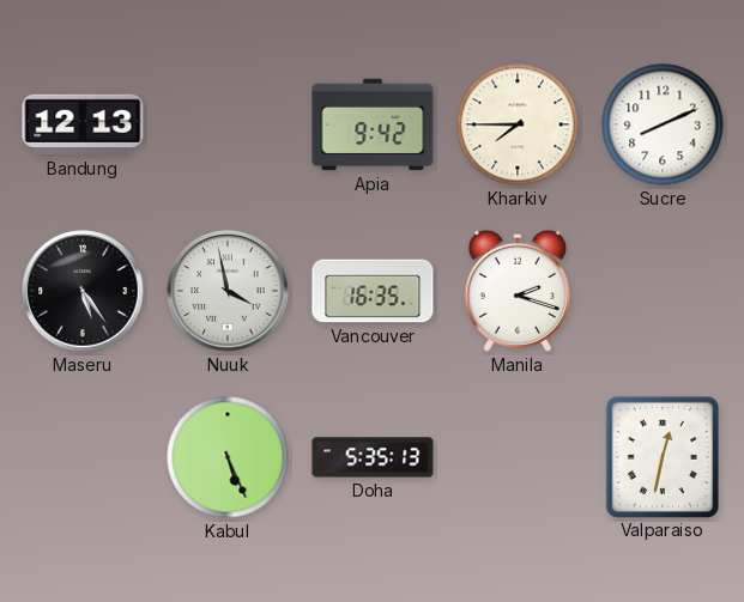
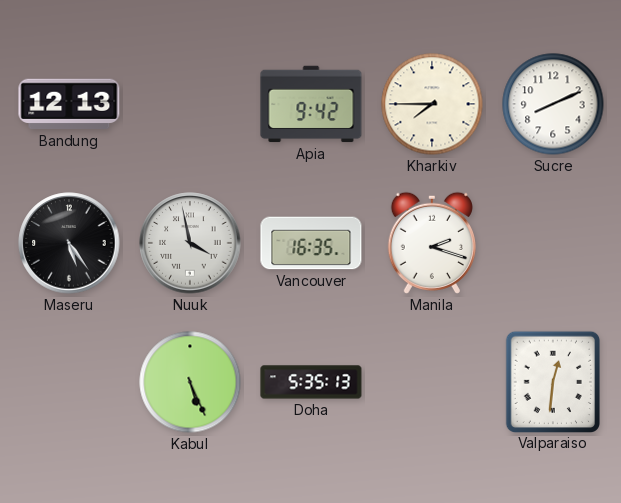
Valparaiso: 12:32 -> 12:31
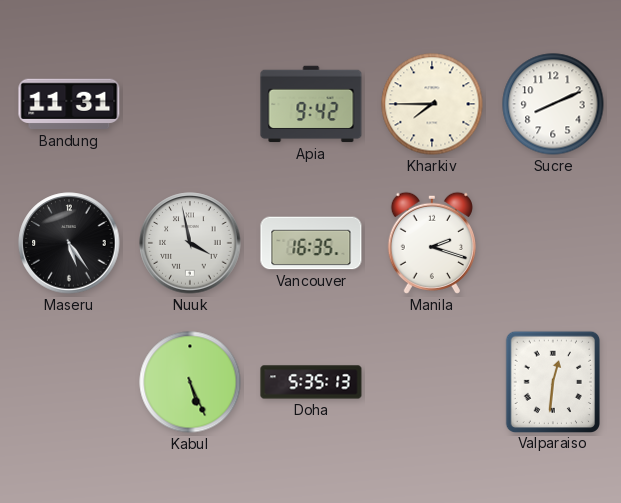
Bandung: 12:13 -> 11:31
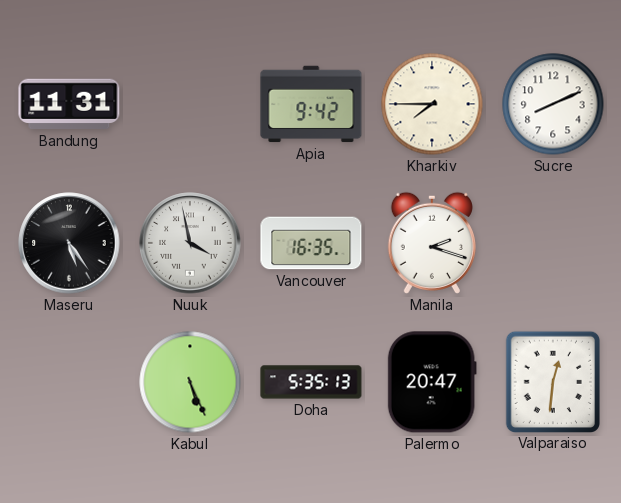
Palermo: none -> 20:47
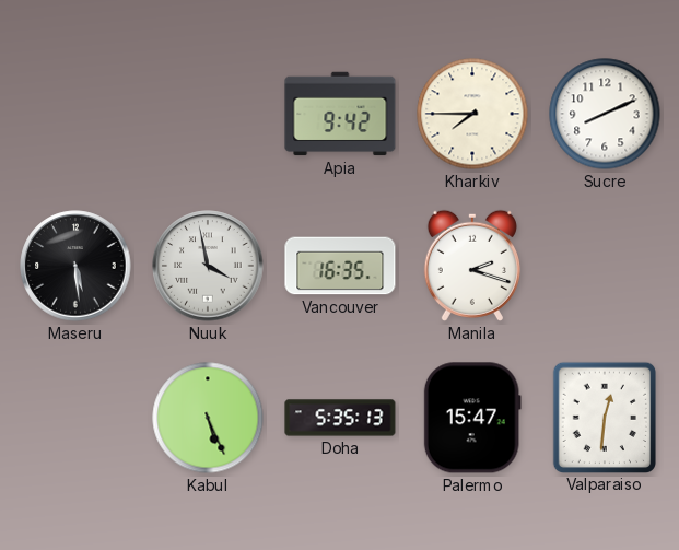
Bandung: 11:31 -> none
Maseru: 5:24 -> 5:29
Palermo: 20:47 -> 15:47
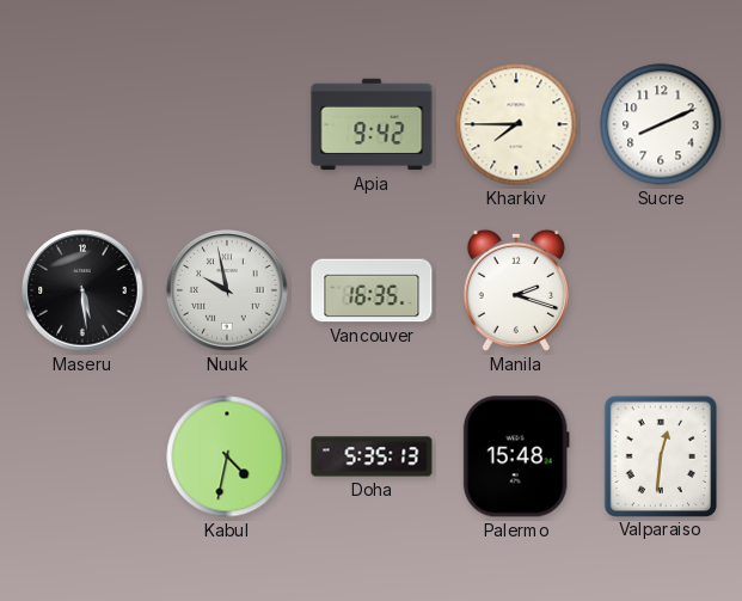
Nuuk: 3:58 -> 9:58
Kabul: 5:26 -> 4:32
Palermo: 15:47 -> 15:48
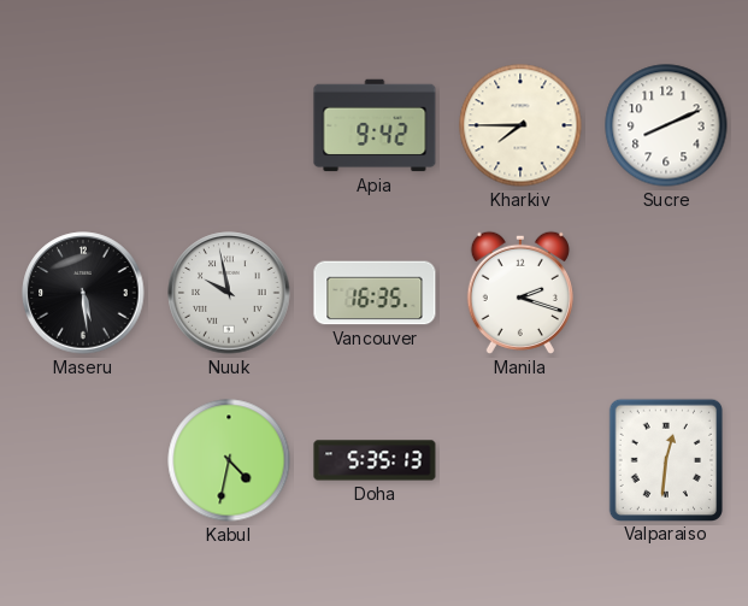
Palermo: 15:48 -> none
